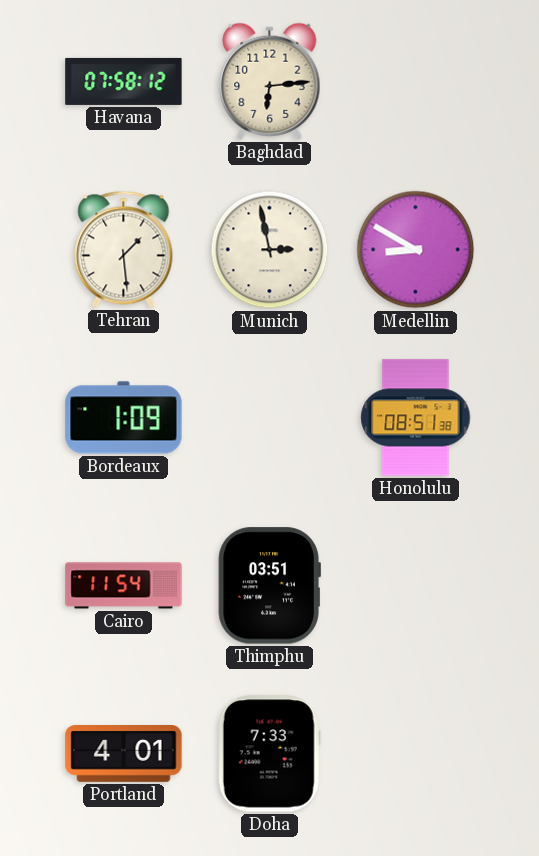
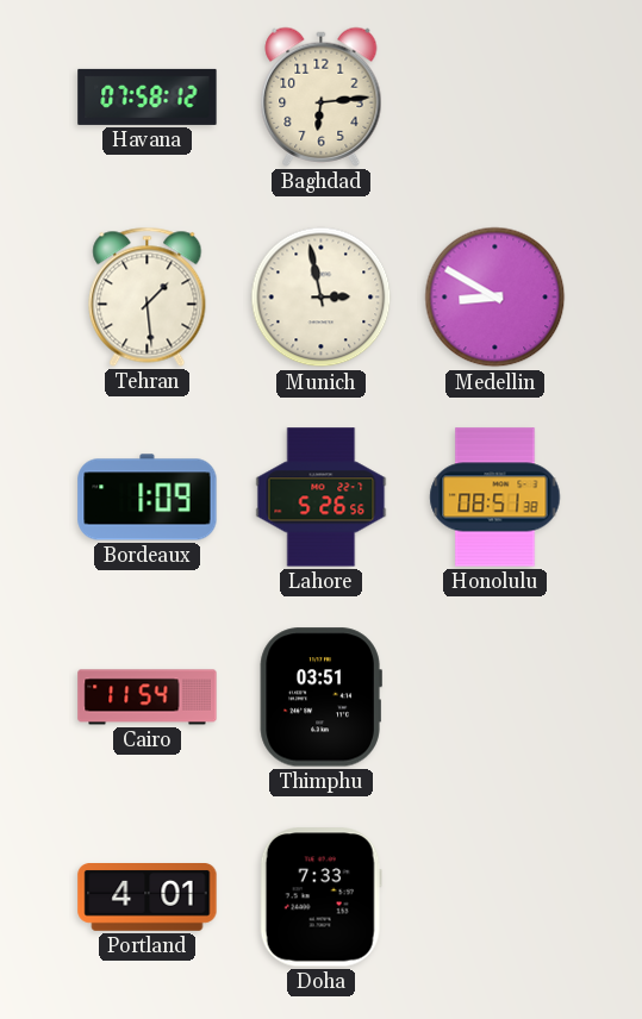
Lahore: none -> 5:26
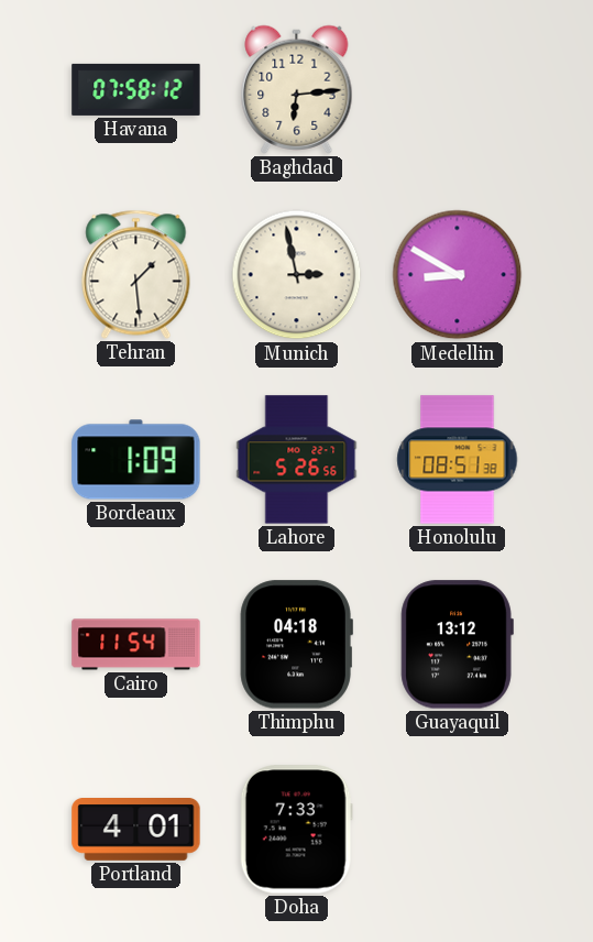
Thimphu: 03:51 -> 04:18
Guayaquil: none -> 13:12
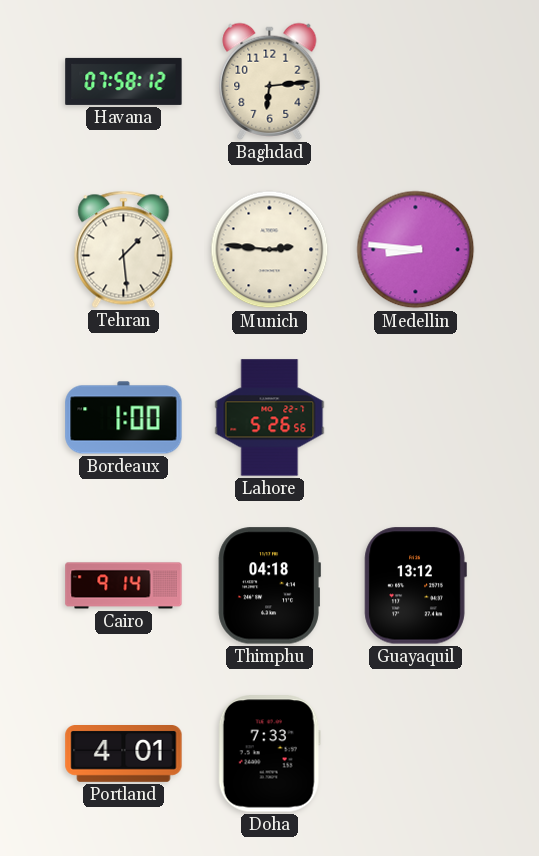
Munich: 2:58 -> 2:46
Medellin: 8:50 -> 8:46
Bordeaux: 1:09 -> 1:00
Honolulu: 08:51 -> none
Cairo: 11:54 -> 9:14
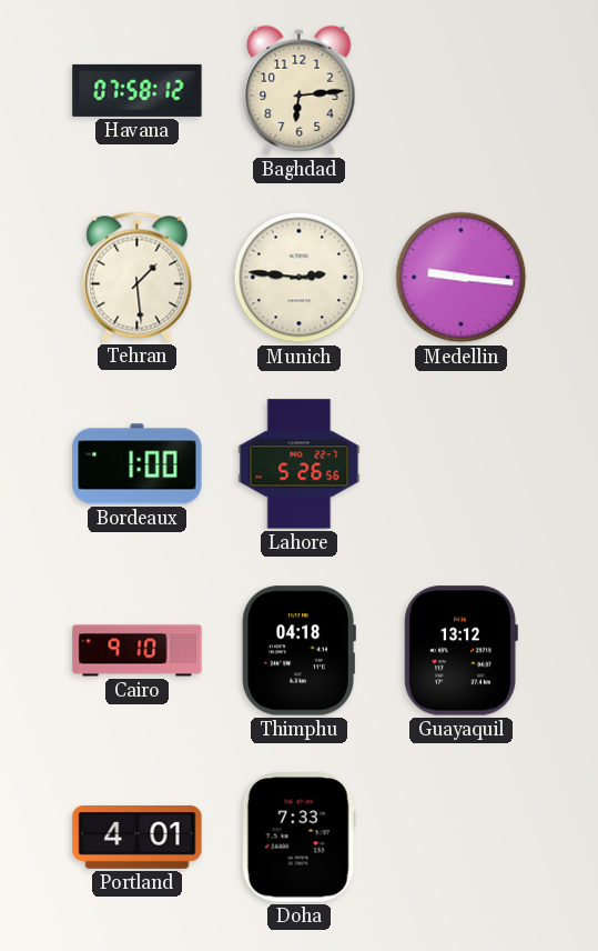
Medellin: 8:46 -> 9:16
Cairo: 9:14 -> 9:10
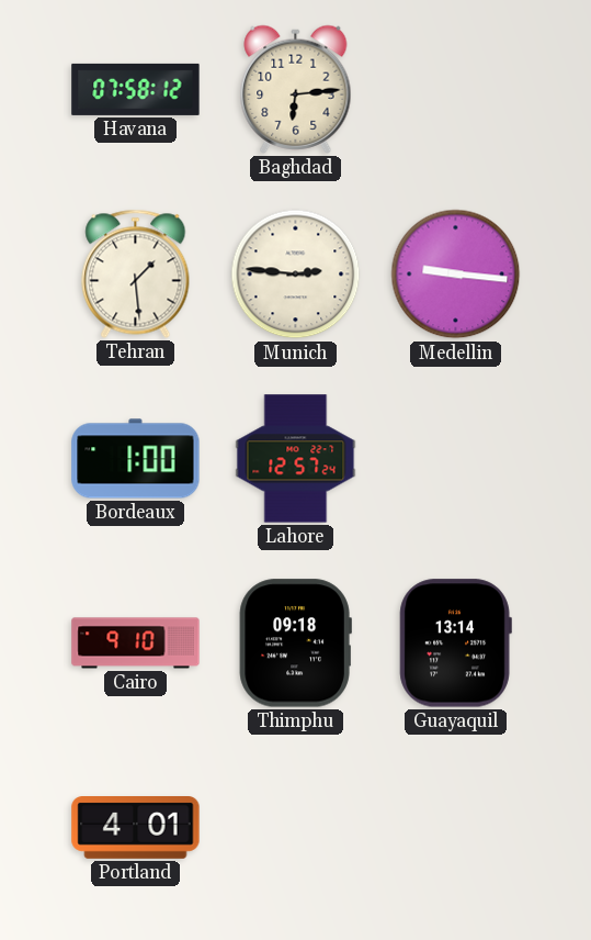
Lahore: 5:26 -> 12:57
Thimphu: 04:18 -> 09:18
Guayaquil: 13:12 -> 13:14
Doha: 7:33 -> none
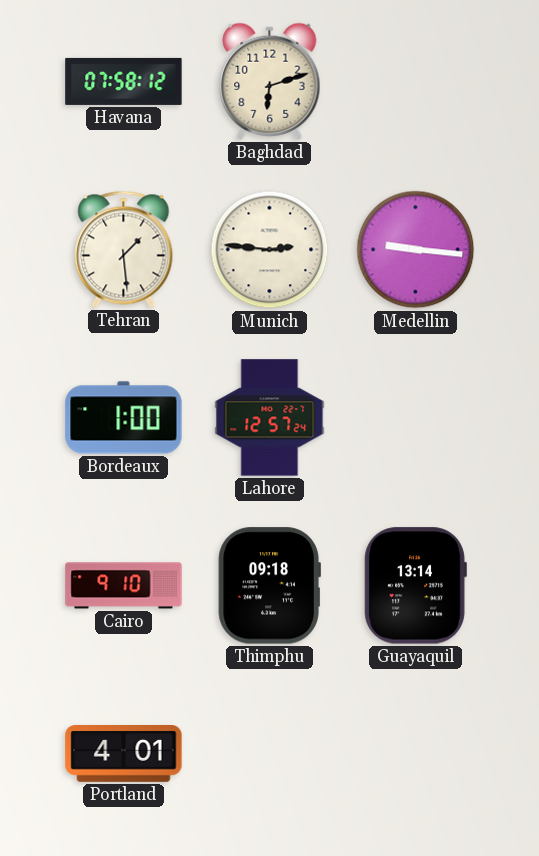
Baghdad: 6:14 -> 6:12
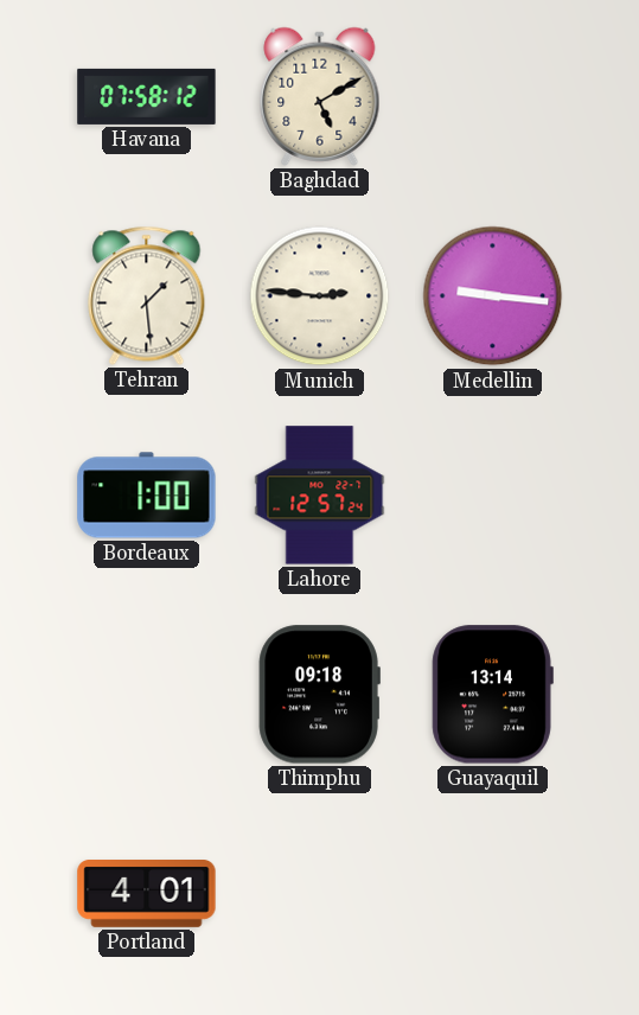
Baghdad: 6:12 -> 5:10
Cairo: 9:10 -> none
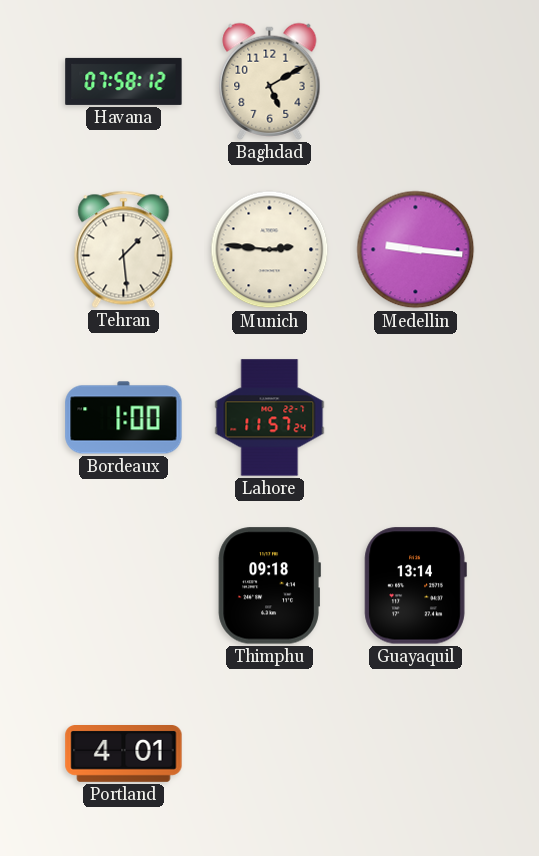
Lahore: 12:57 -> 11:57
